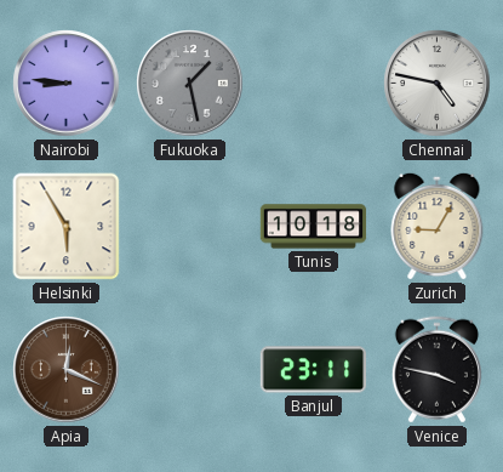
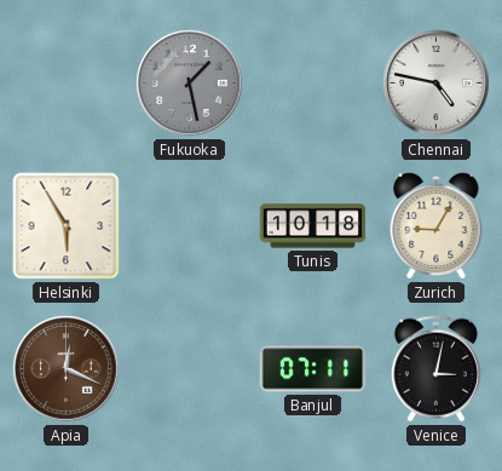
Nairobi: 8:46 -> none
Banjul: 23:11 -> 07:11
Venice: 3:47 -> 3:02
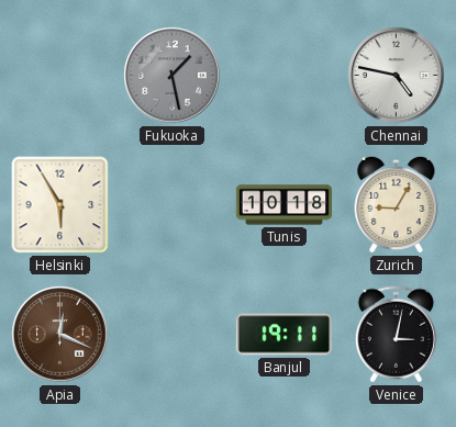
Banjul: 07:11 -> 19:11
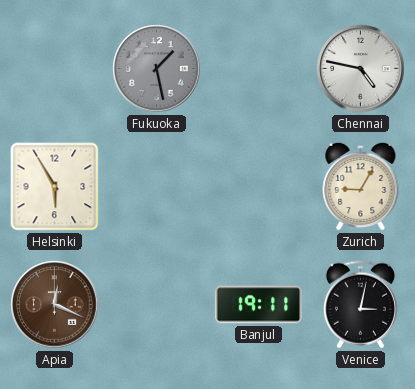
Tunis: 10:18 -> none
